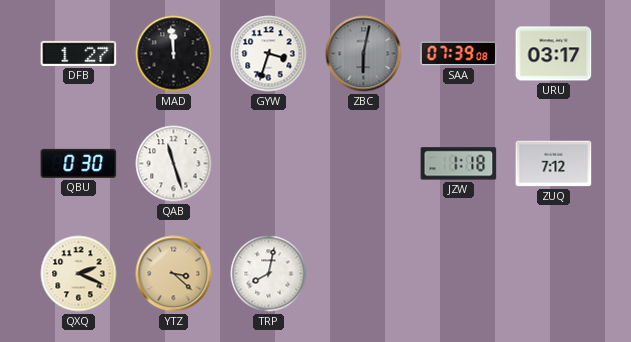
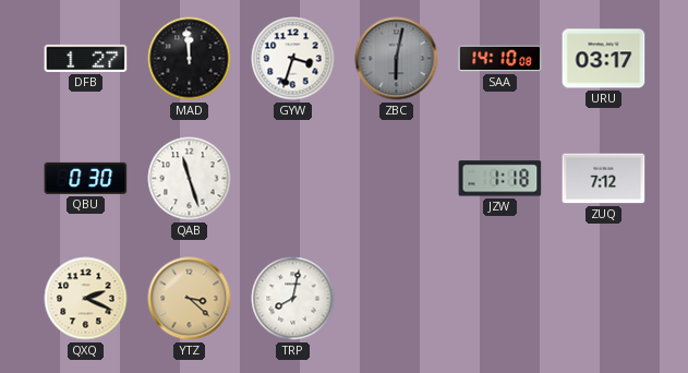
SAA: 07:39 -> 14:10
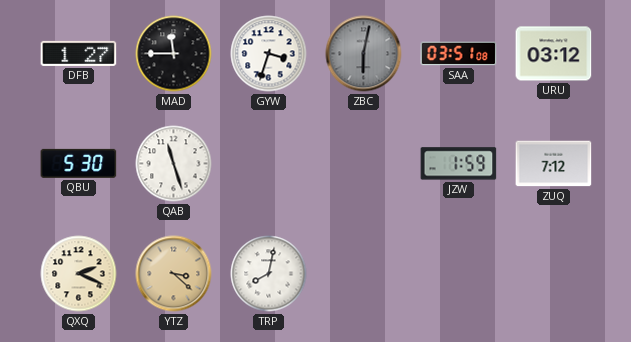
MAD: 11:59 -> 11:45
SAA: 14:10 -> 03:51
URU: 03:17 -> 03:12
QBU: 0:30 -> 5:30
JZW: 1:18 -> 1:59
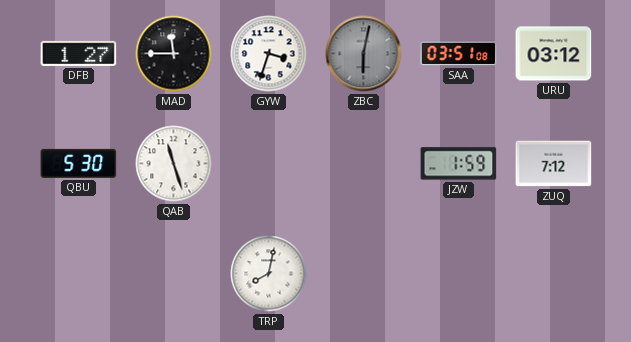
QXQ: 2:19 -> none
YTZ: 3:22 -> none
